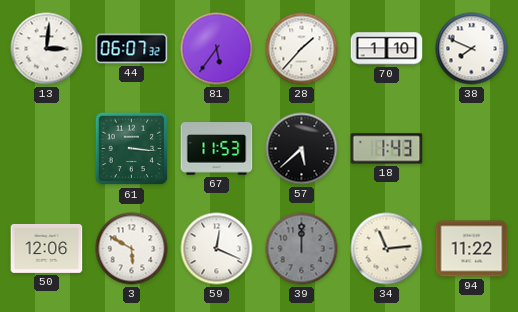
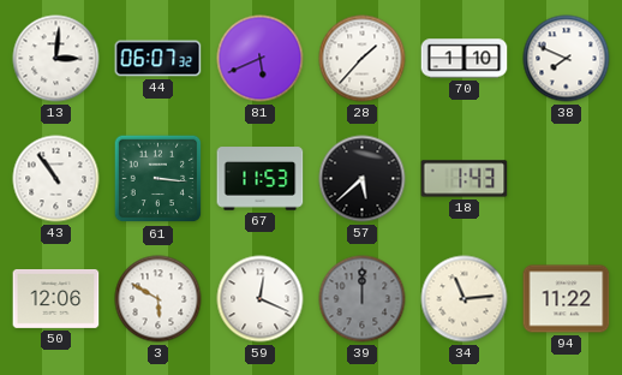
81: 5:36 -> 5:41
43: none -> 10:54
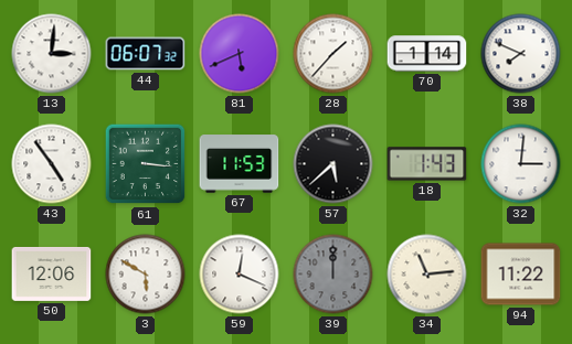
70: 1:10 -> 1:14
43: 10:54 -> 4:54
32: none -> 3:01
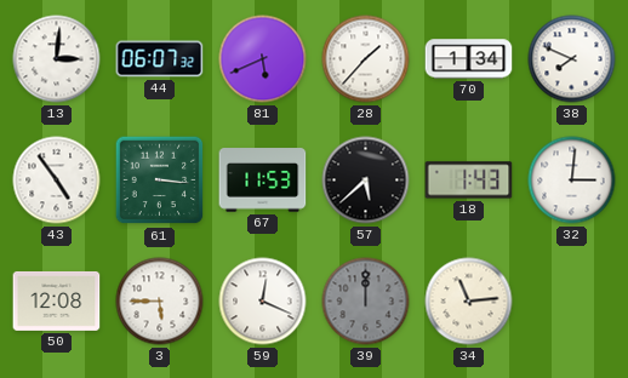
70: 1:14 -> 1:34
50: 12:06 -> 12:08
3: 5:50 -> 5:45
94: 11:22 -> none
